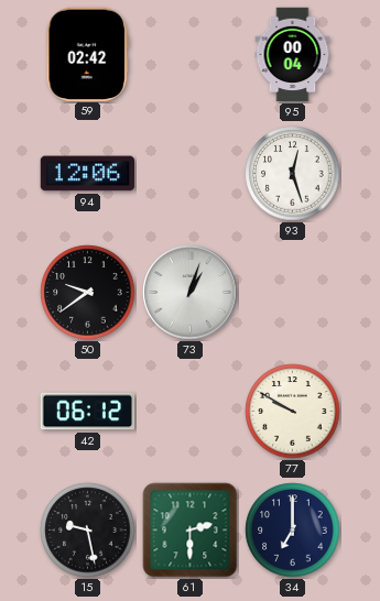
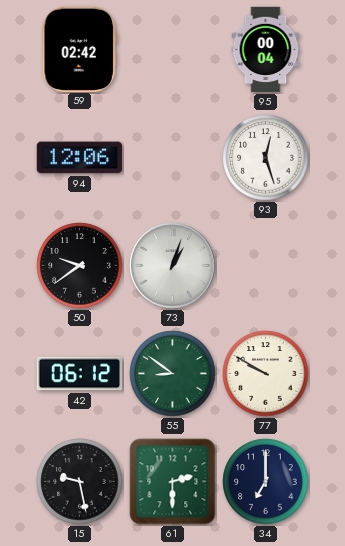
55: none -> 8:51
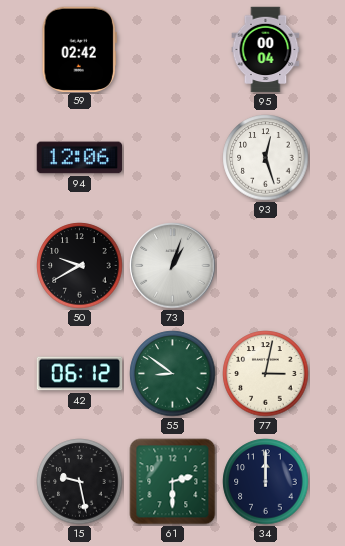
50: 9:39 -> 9:40
77: 9:50 -> 3:02
34: 7:00 -> 12:00
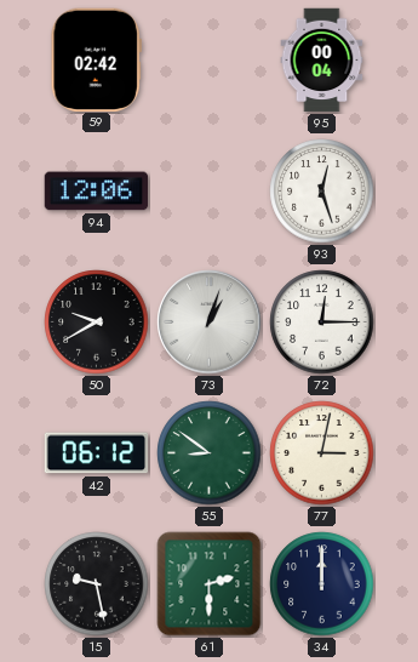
72: none -> 12:15
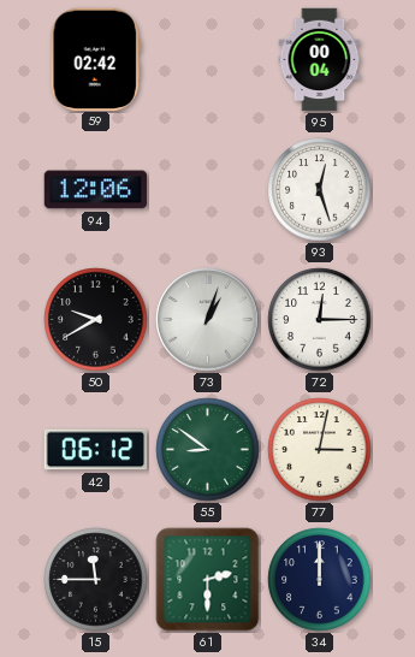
15: 9:28 -> 11:45
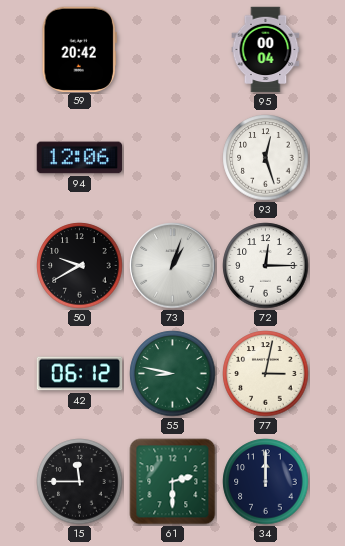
59: 02:42 -> 20:42
55: 8:51 -> 8:47
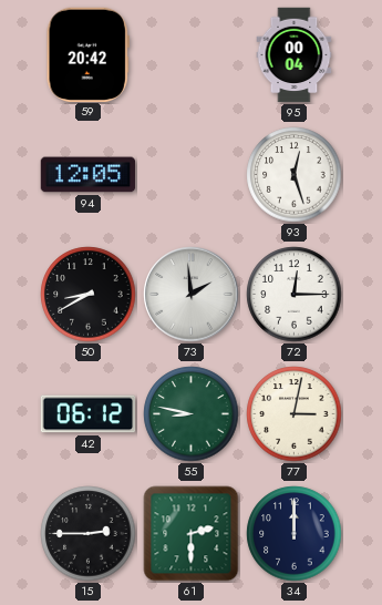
94: 12:06 -> 12:05
50: 9:40 -> 8:40
73: 1:03 -> 1:59
15: 11:45 -> 2:45
